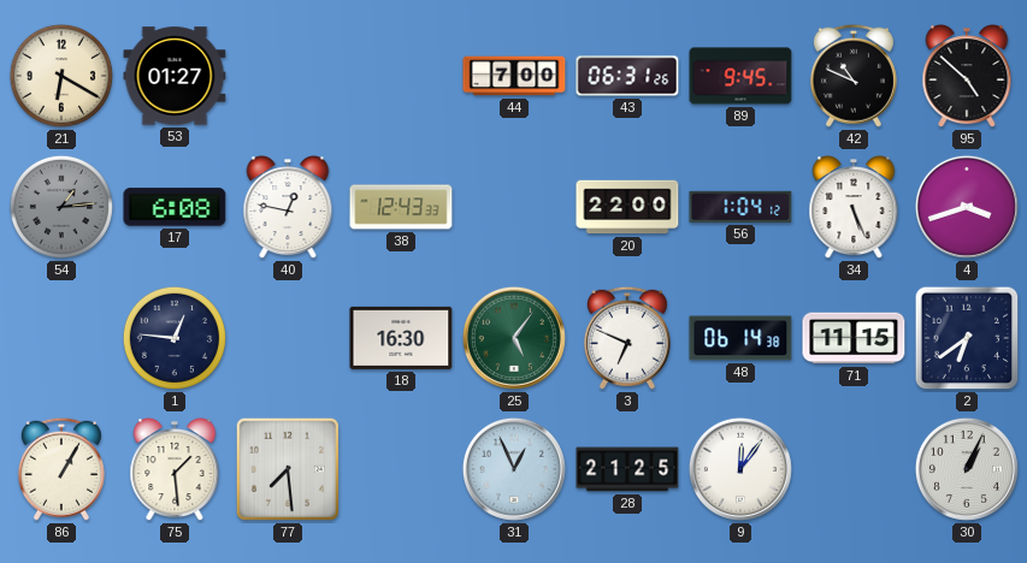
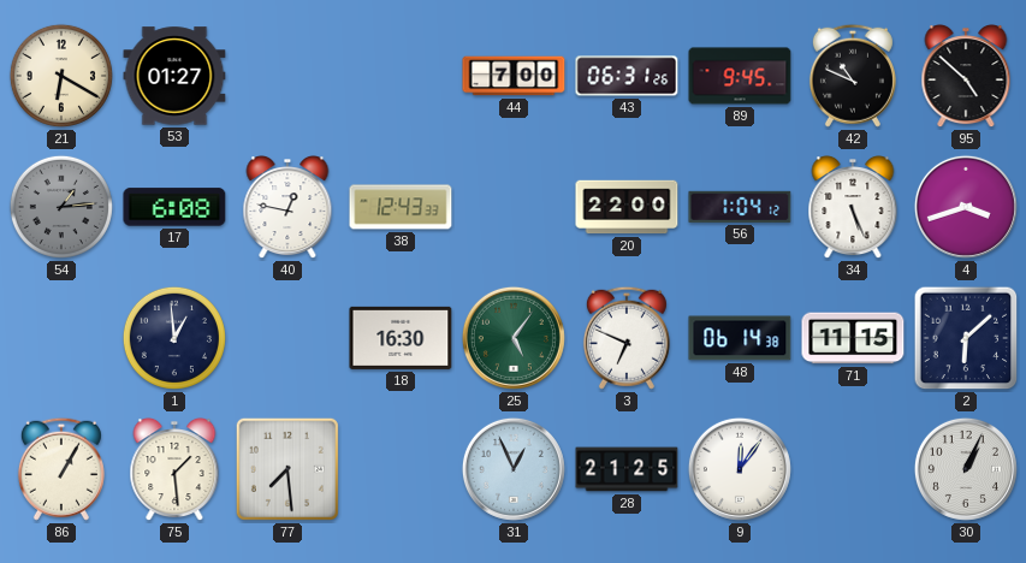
1: 12:46 -> 12:59
2: 6:39 -> 6:08
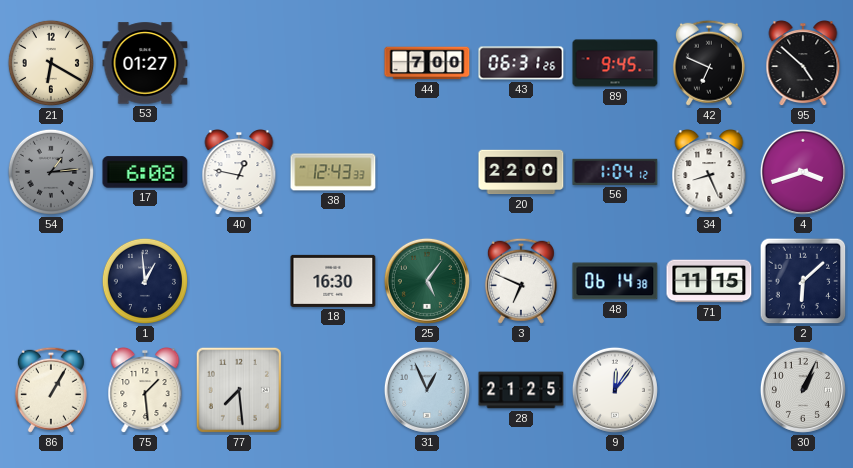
42: 10:49 -> 6:49
34: 5:26 -> 8:26
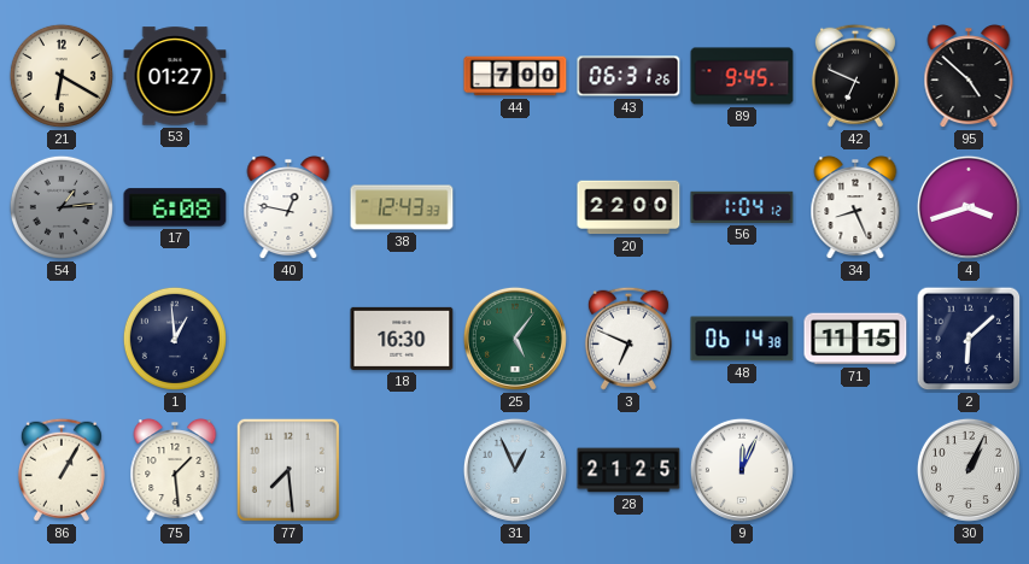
9: 12:06 -> 12:04
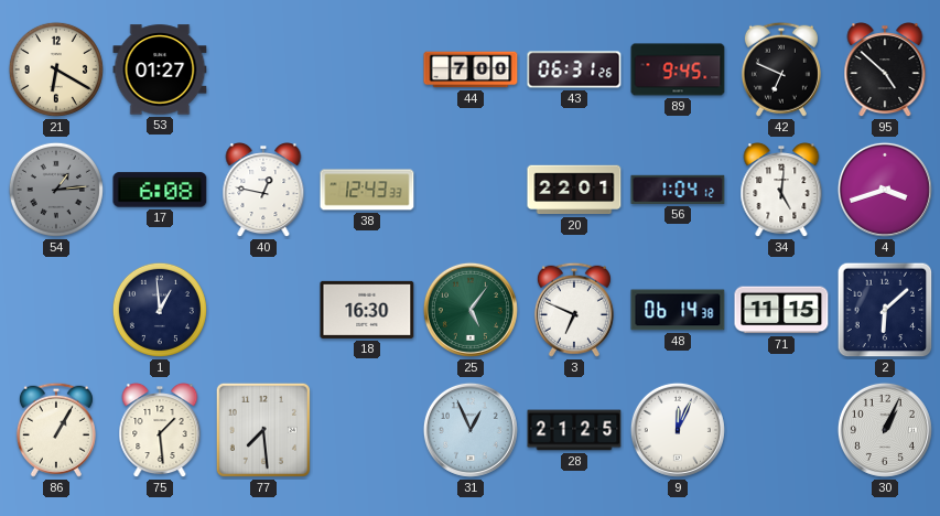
20: 22:00 -> 22:01
34: 8:26 -> 5:01
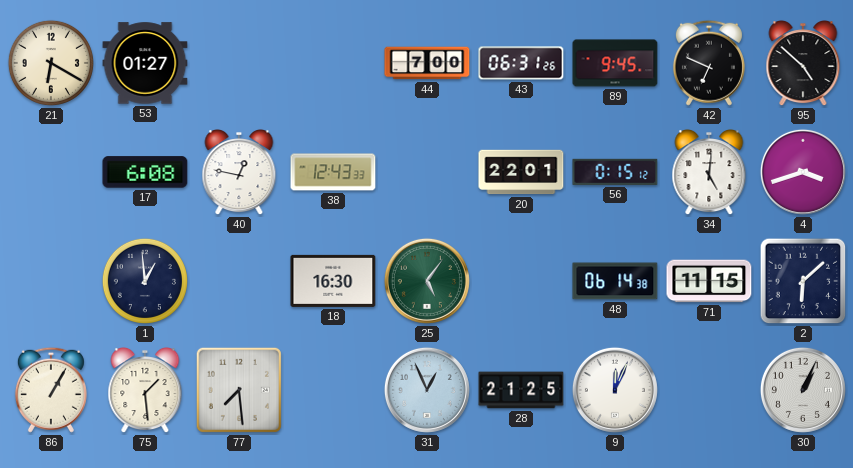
54: 1:14 -> none
56: 1:04 -> 0:15
3: 6:49 -> none
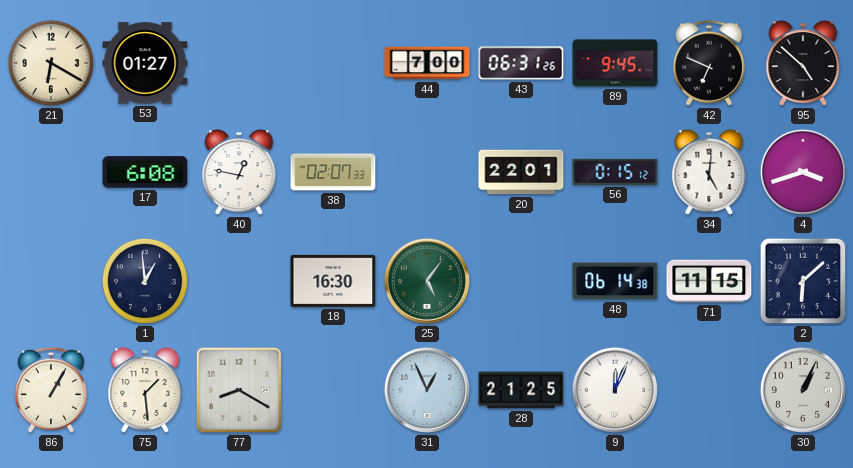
38: 12:43 -> 02:07
77: 7:29 -> 8:20
